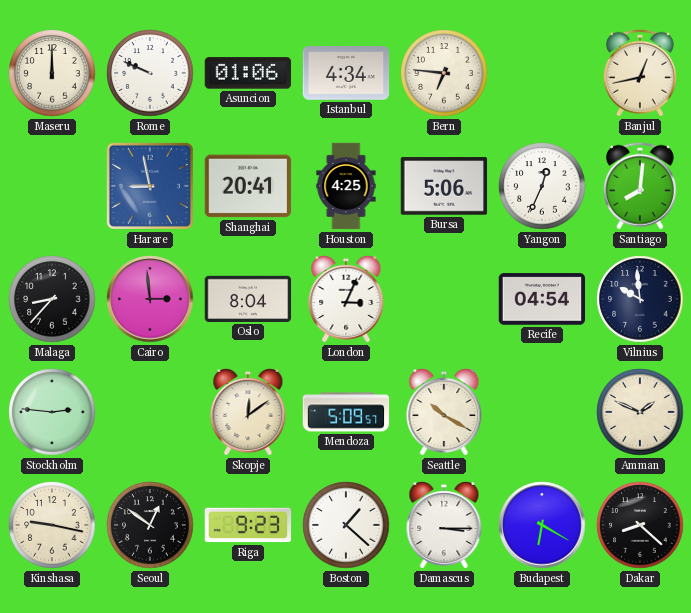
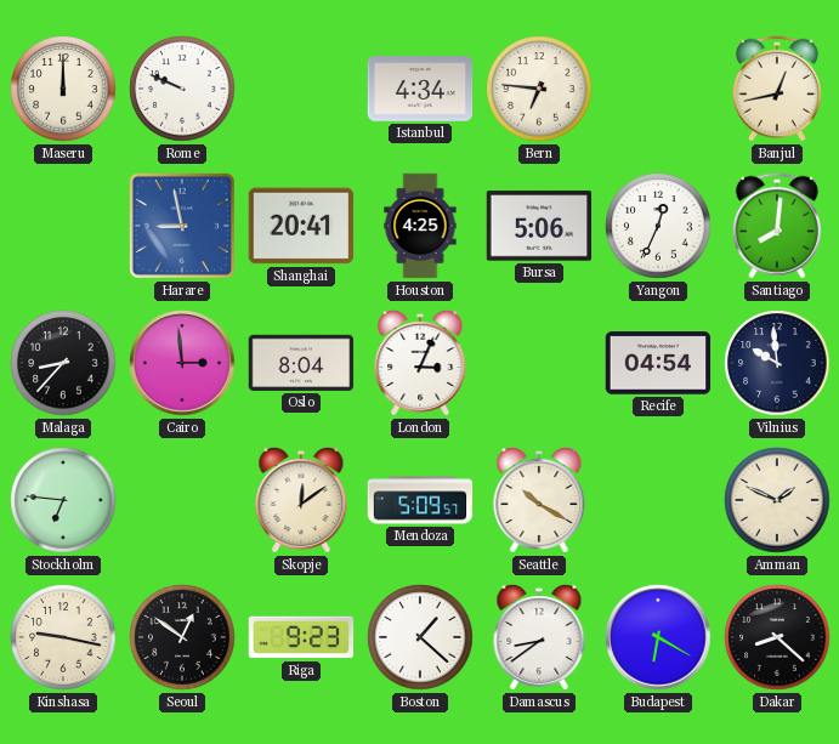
Asuncion: 01:06 -> none
Stockholm: 2:46 -> 6:46
Damascus: 3:15 -> 8:39
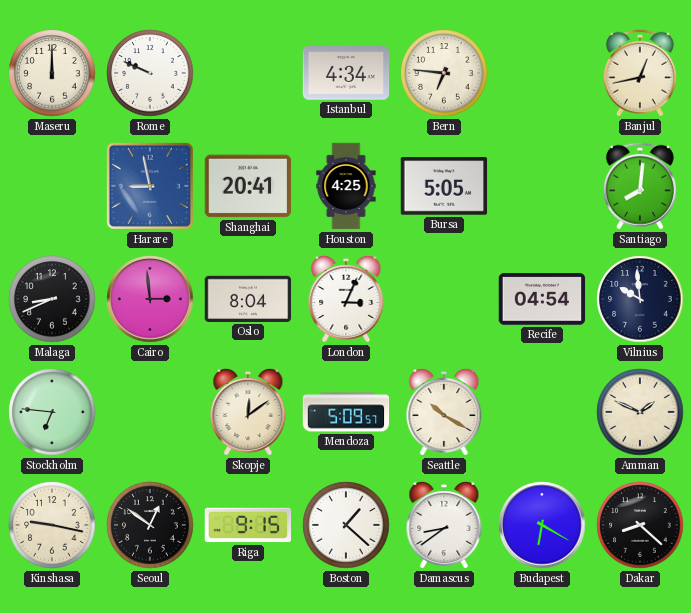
Bursa: 5:06 -> 5:05
Yangon: 12:34 -> none
Malaga: 8:37 -> 8:41
Riga: 9:23 -> 9:15
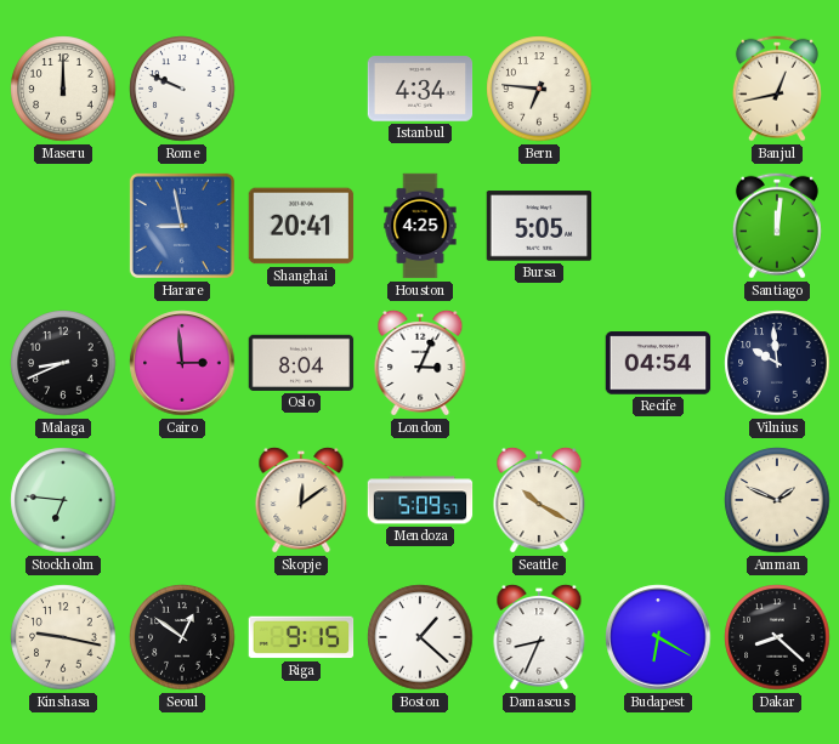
Santiago: 8:01 -> 12:01
Damascus: 8:39 -> 8:34
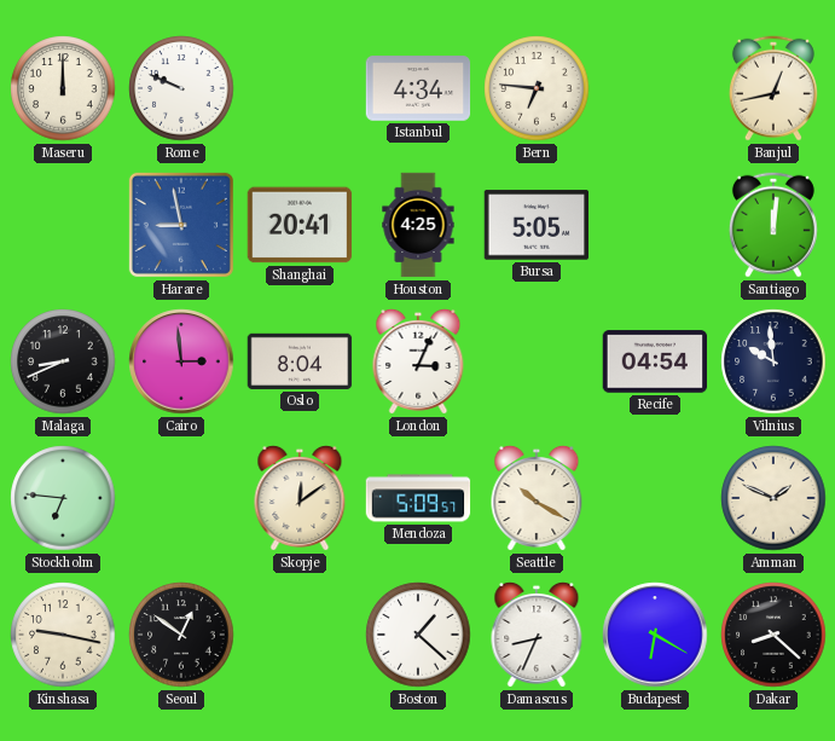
Riga: 9:15 -> none
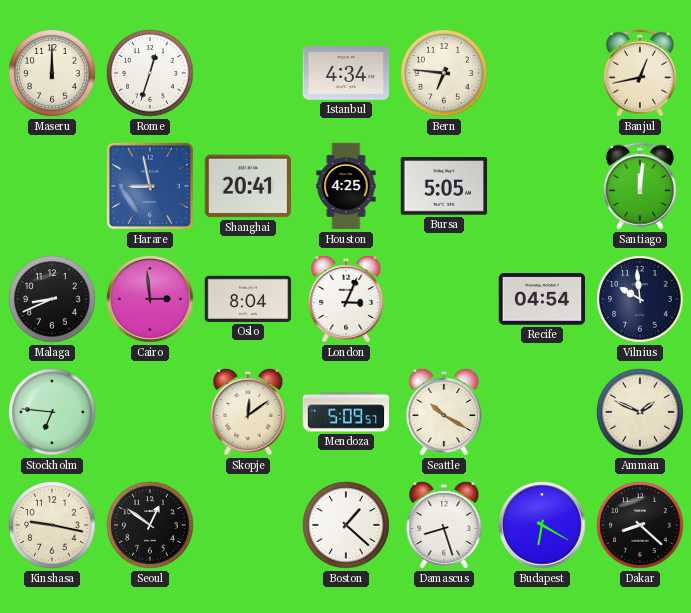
Rome: 9:49 -> 12:33
Damascus: 8:34 -> 8:27
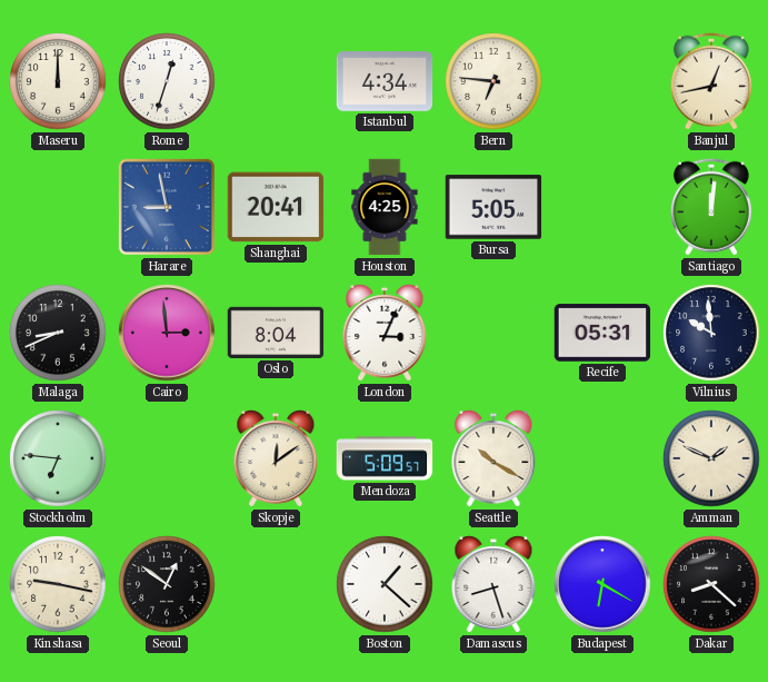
Recife: 04:54 -> 05:31
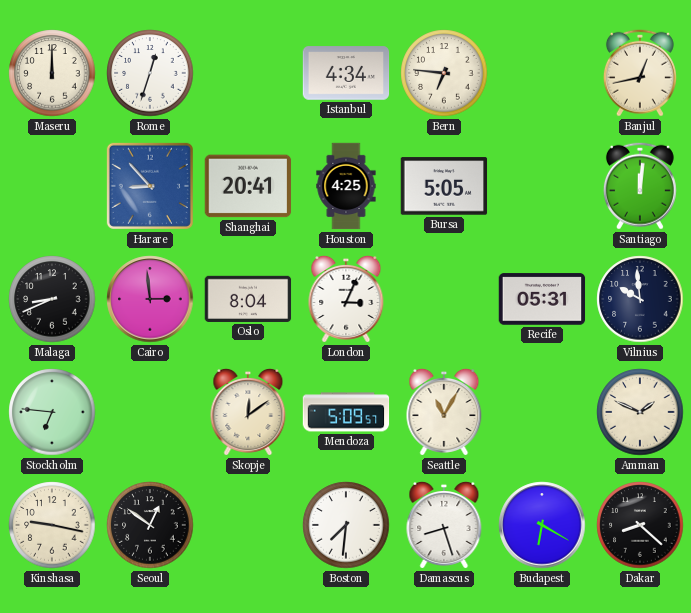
Harare: 8:58 -> 8:53
Seattle: 10:20 -> 11:05
Boston: 1:22 -> 7:31
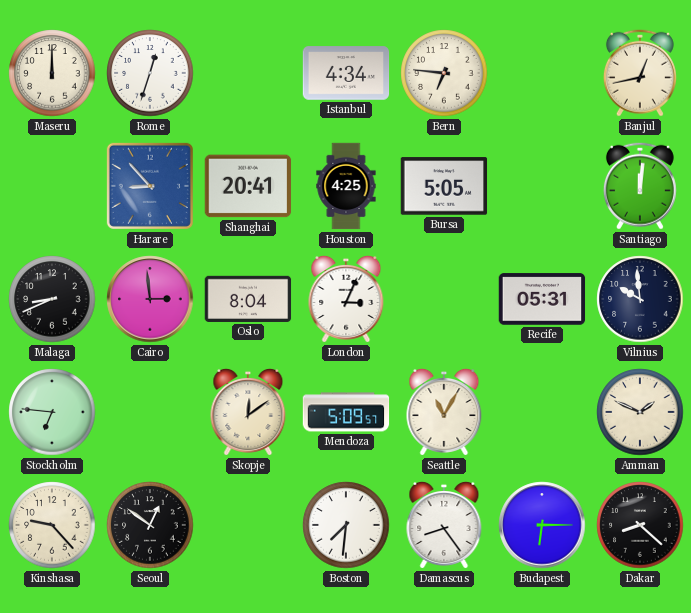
Kinshasa: 9:17 -> 9:23
Damascus: 8:27 -> 8:24
Budapest: 6:20 -> 6:15
